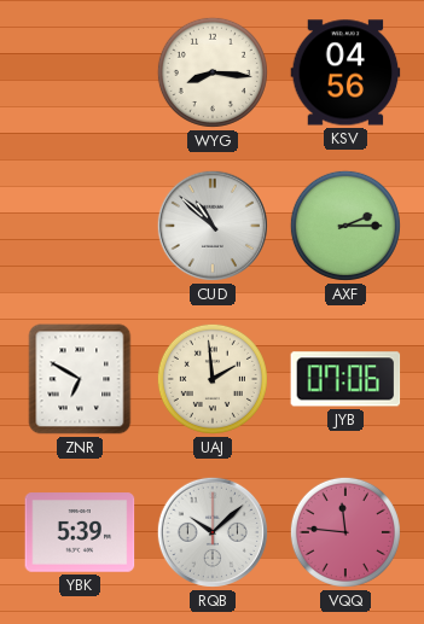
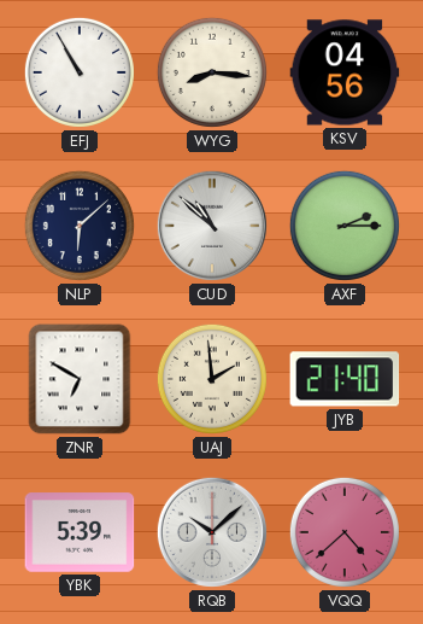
EFJ: none -> 10:55
NLP: none -> 6:08
JYB: 07:06 -> 21:40
VQQ: 11:46 -> 4:38
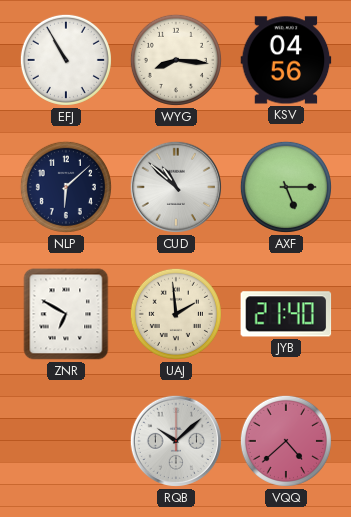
AXF: 2:15 -> 5:15
YBK: 5:39 -> none
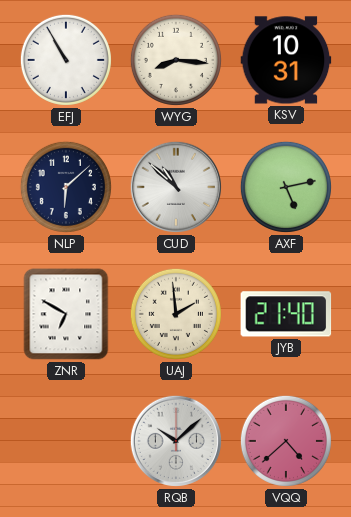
KSV: 04:56 -> 10:31
AXF: 5:15 -> 5:13
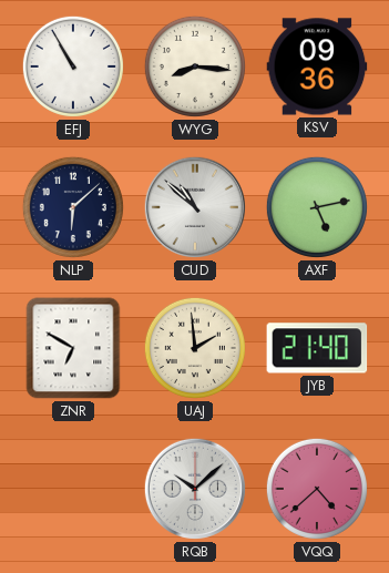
KSV: 10:31 -> 09:36
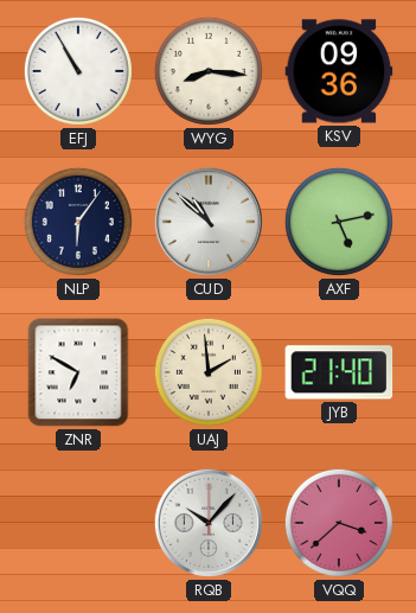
NLP: 6:08 -> 6:06
RQB: 10:08 -> 10:07
VQQ: 4:38 -> 3:38
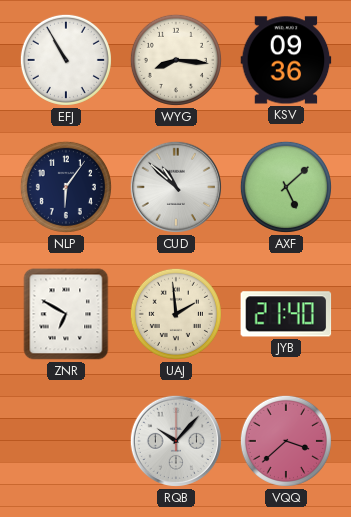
AXF: 5:13 -> 5:08
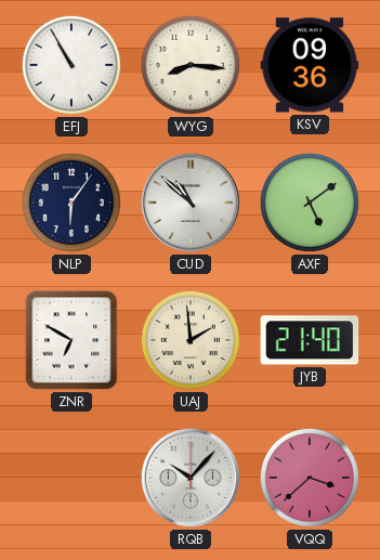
AXF: 5:08 -> 5:09
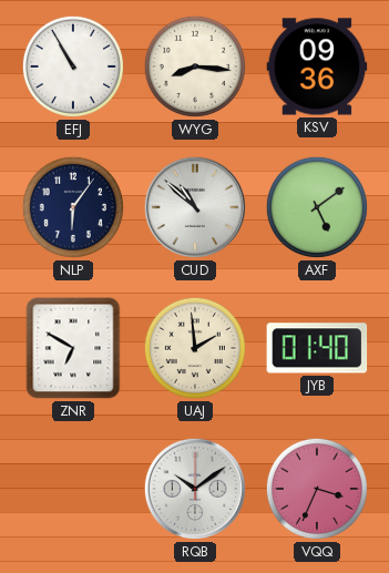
JYB: 21:40 -> 01:40
RQB: 10:07 -> 10:09
VQQ: 3:38 -> 3:34
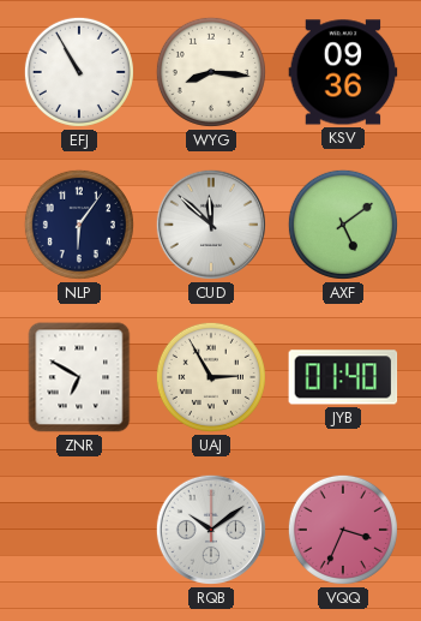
CUD: 10:52 -> 11:52
UAJ: 1:59 -> 2:55
